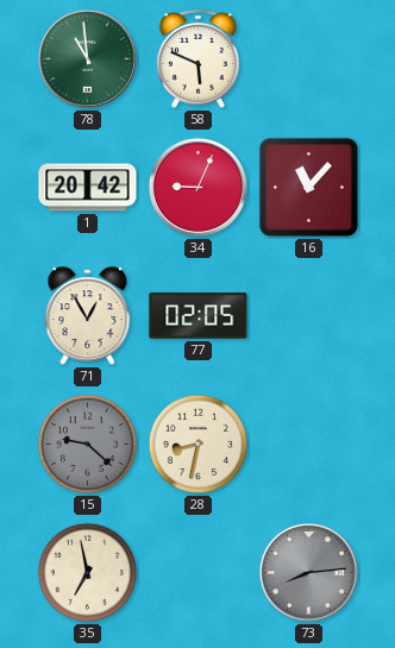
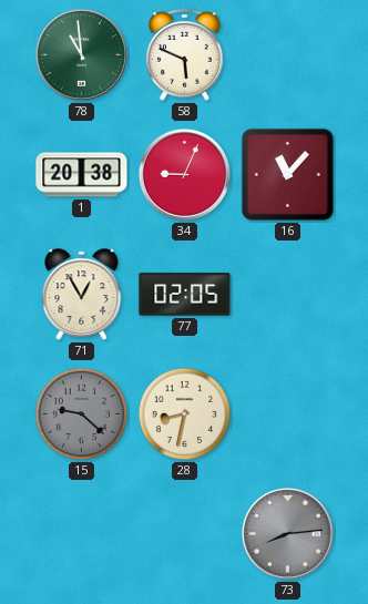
1: 20:42 -> 20:38
35: 6:58 -> none
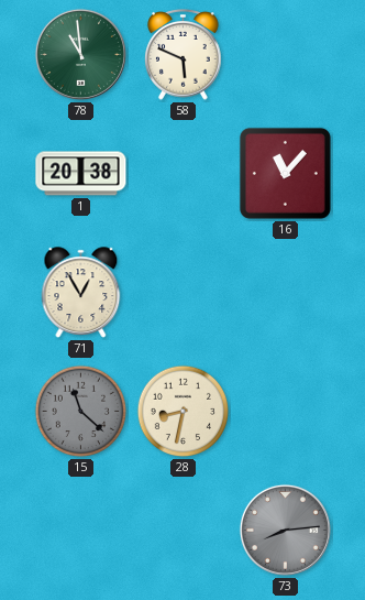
34: 9:04 -> none
77: 02:05 -> none
15: 9:22 -> 11:22
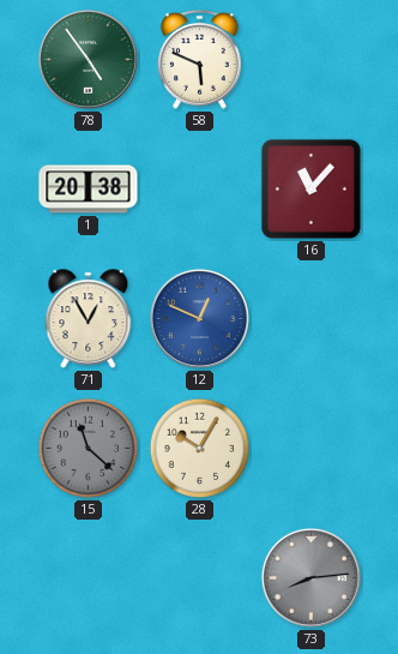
78: 10:59 -> 4:54
12: none -> 12:49
28: 8:32 -> 10:05
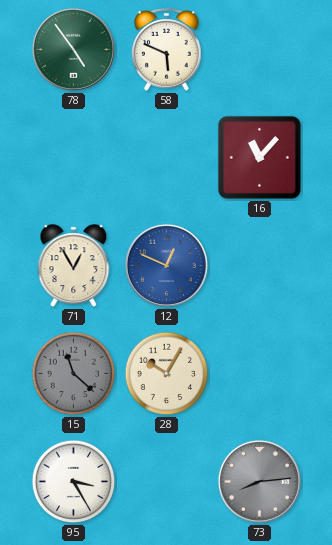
1: 20:38 -> none
95: none -> 3:25
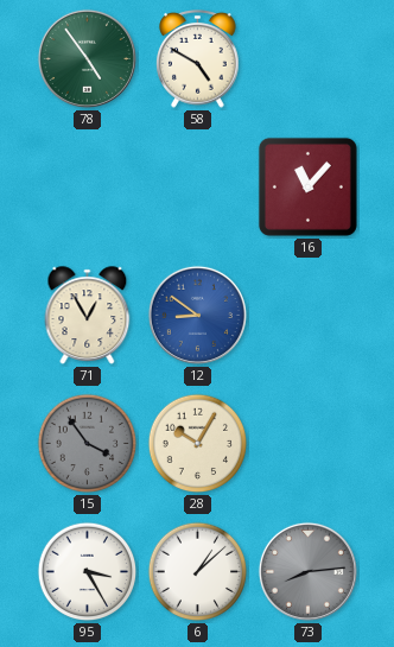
58: 5:49 -> 4:50
12: 12:49 -> 8:51
15: 11:22 -> 3:54
6: none -> 1:08
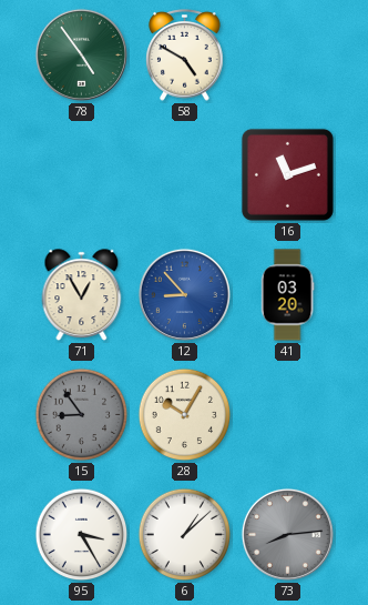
16: 11:07 -> 11:12
12: 8:51 -> 8:53
41: none -> 03:20
15: 3:54 -> 8:54
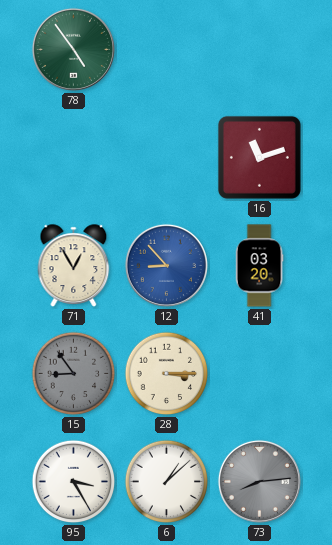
58: 4:50 -> none
28: 10:05 -> 3:15
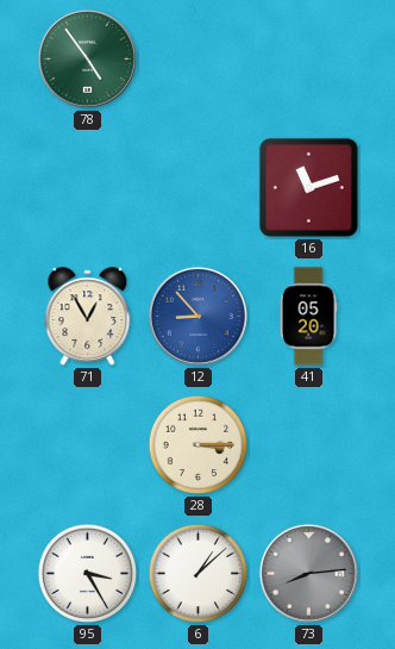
41: 03:20 -> 05:20
15: 8:54 -> none
